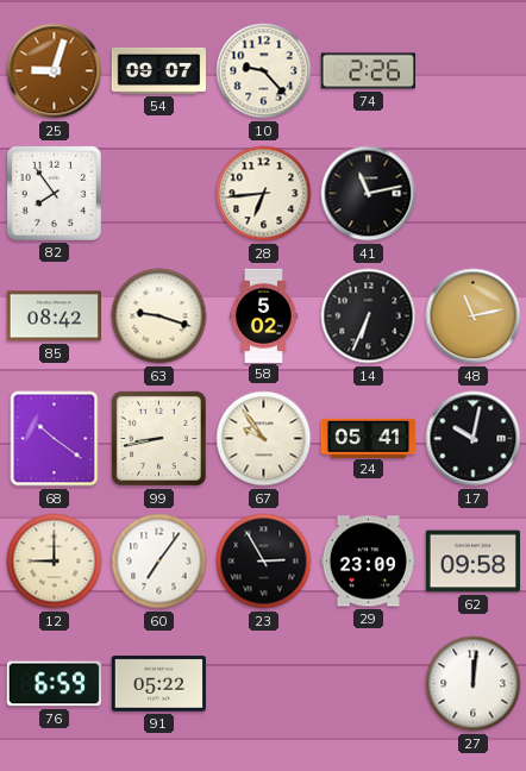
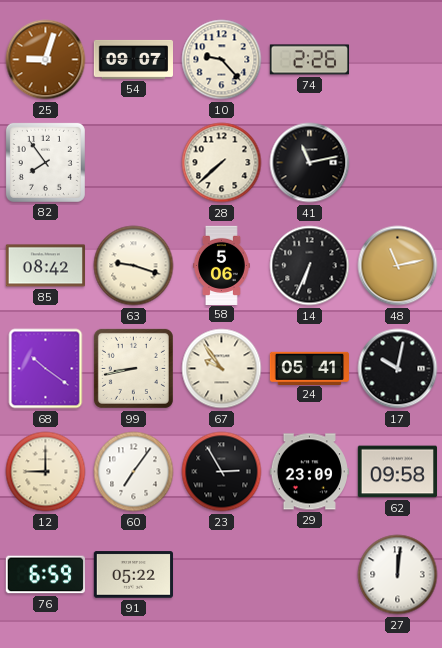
28: 6:44 -> 7:38
58: 5:02 -> 5:06
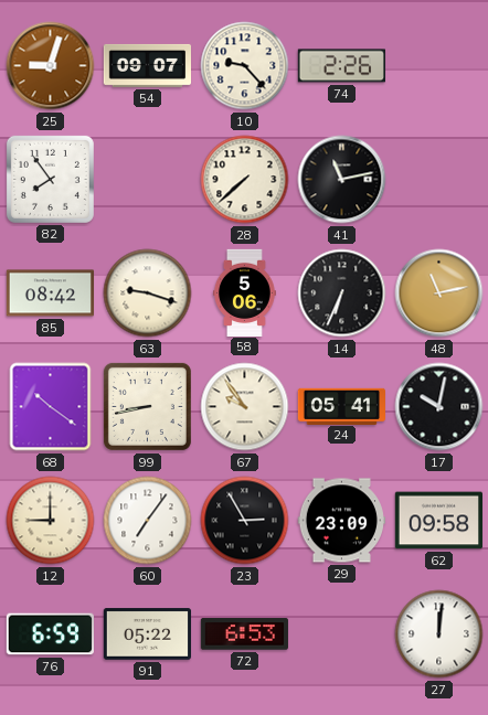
72: none -> 6:53
